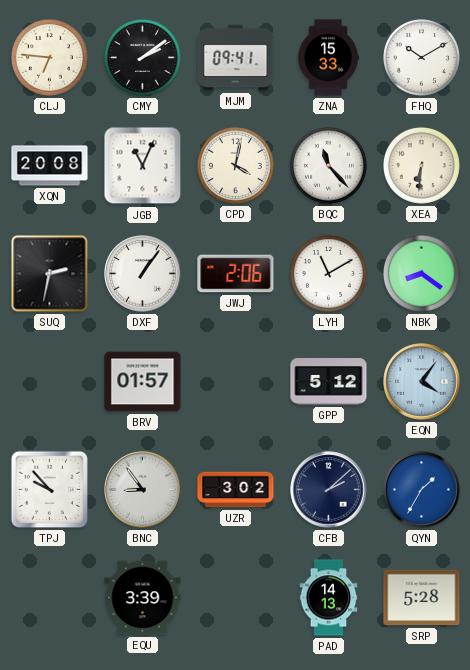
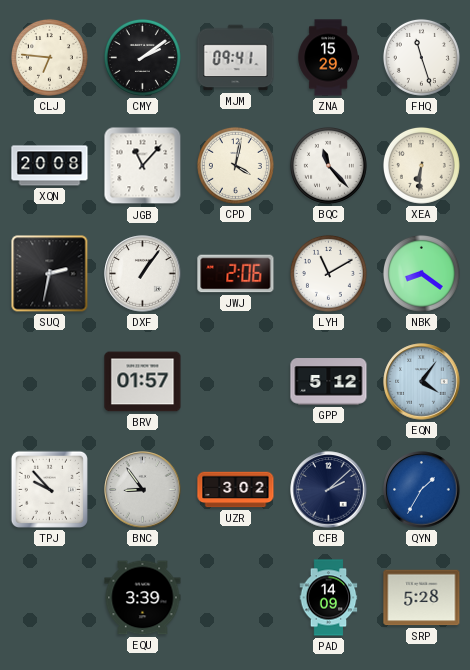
ZNA: 15:33 -> 15:29
FHQ: 10:10 -> 11:27
JGB: 11:04 -> 11:07
PAD: 14:13 -> 14:09
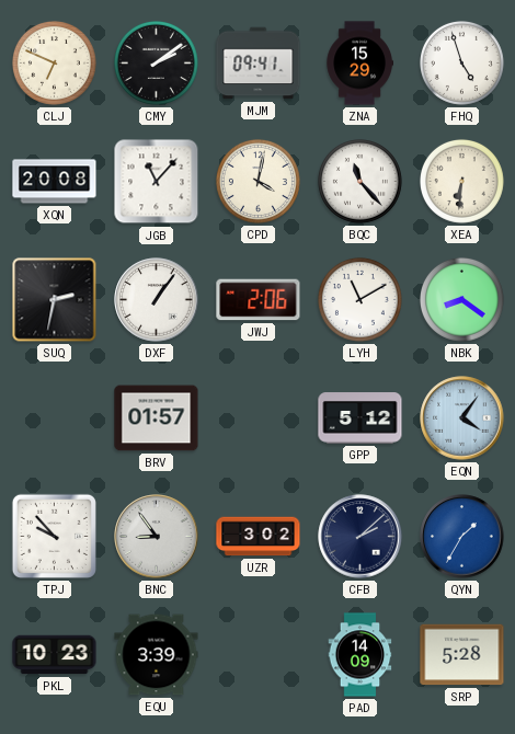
CLJ: 6:46 -> 6:49
FHQ: 11:27 -> 4:57
PKL: none -> 10:23
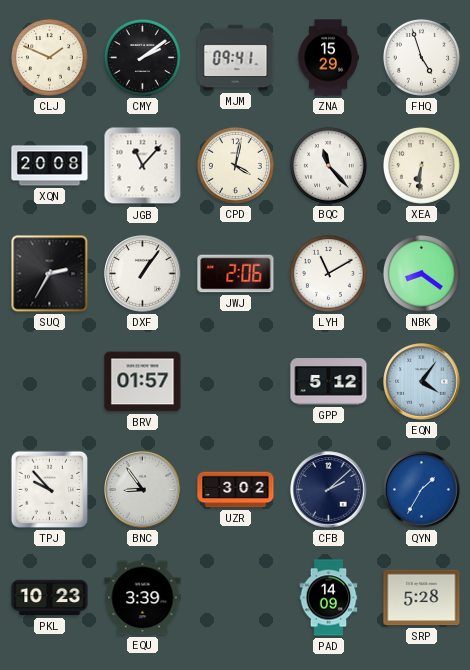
CLJ: 6:49 -> 1:49
SUQ: 2:32 -> 2:35
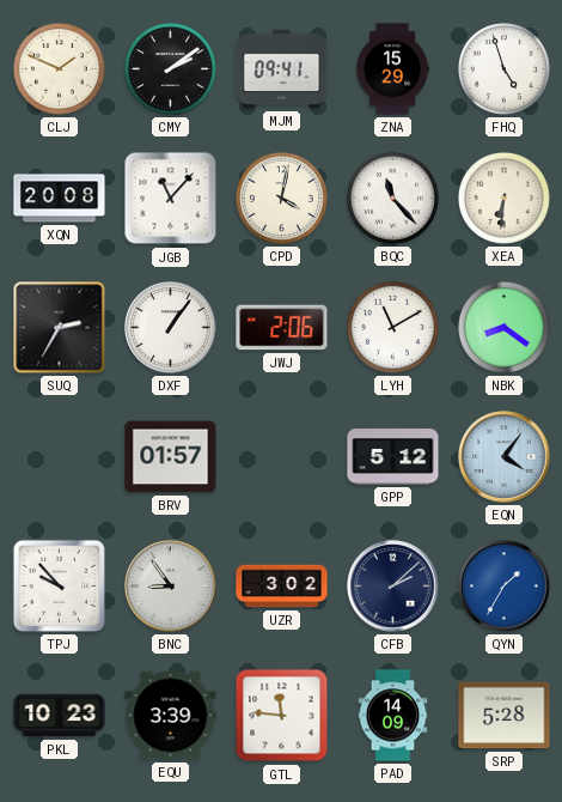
GTL: none -> 11:46
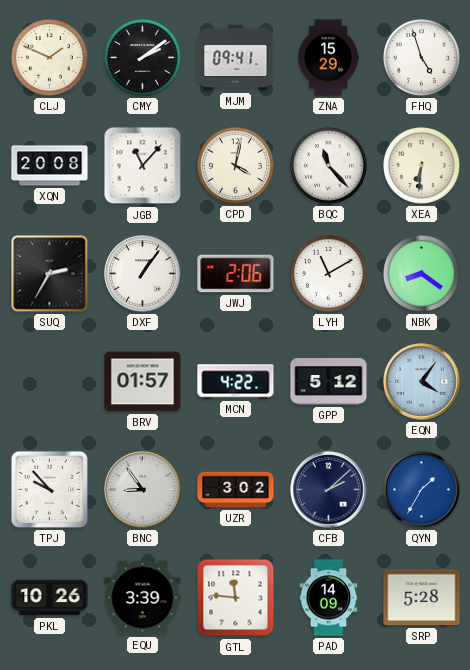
MCN: none -> 4:22
PKL: 10:23 -> 10:26
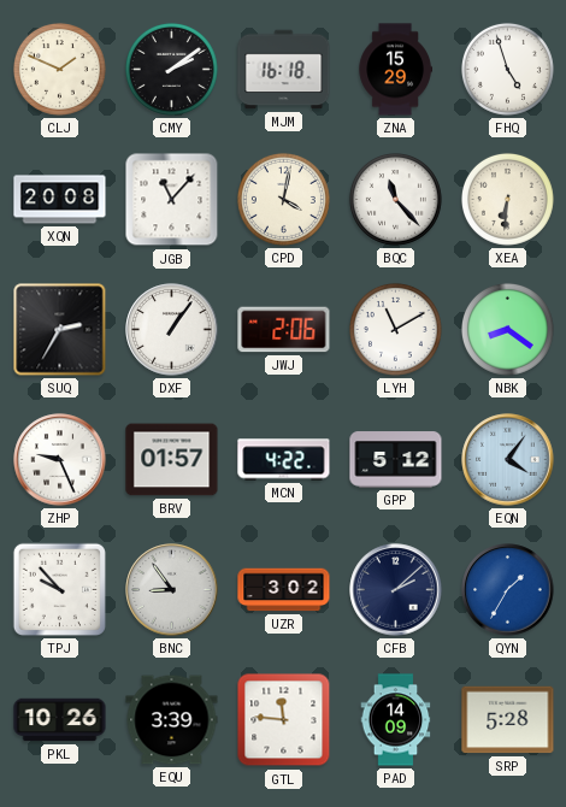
MJM: 09:41 -> 16:18
ZHP: none -> 9:26
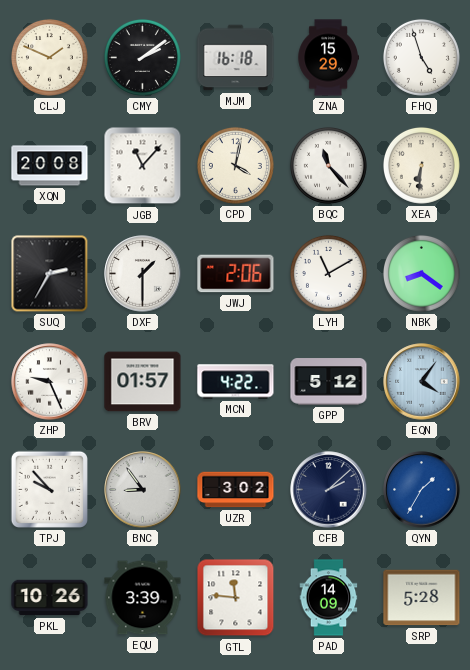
DXF: 1:06 -> 1:30
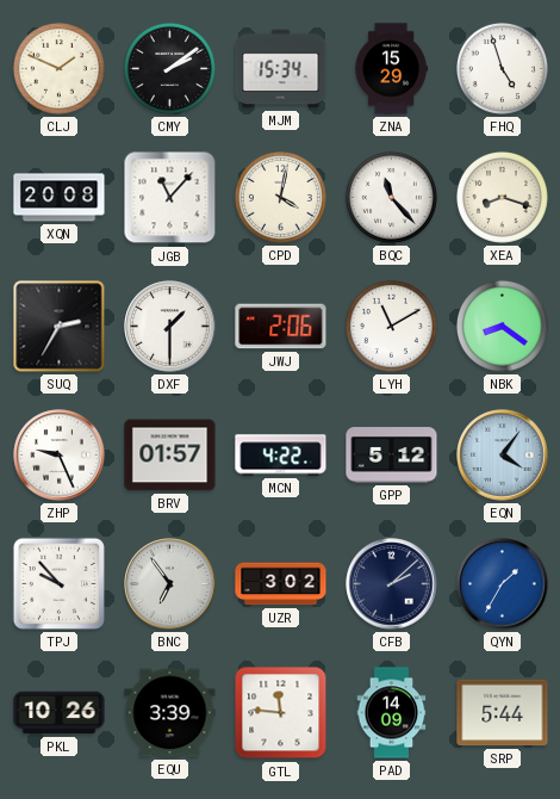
MJM: 16:18 -> 15:34
XEA: 6:31 -> 8:18
BNC: 8:54 -> 6:54
SRP: 5:28 -> 5:44
